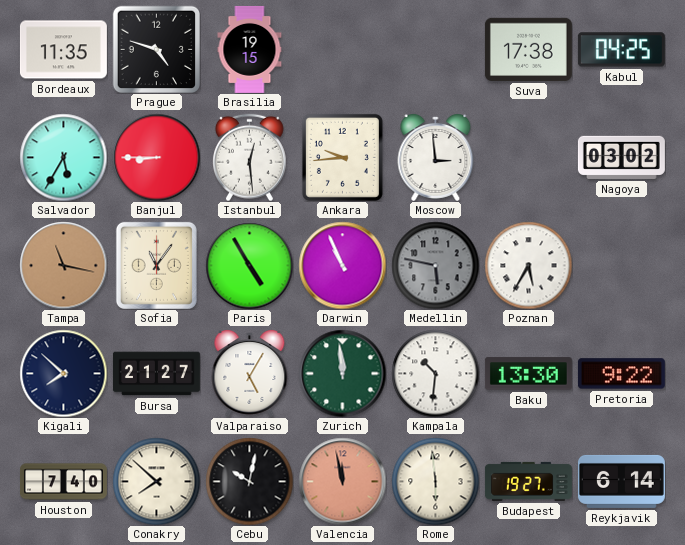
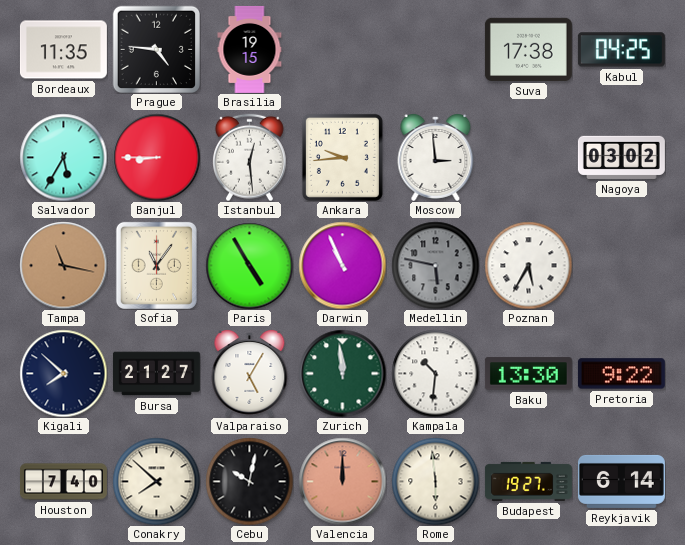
Prague: 4:48 -> 4:46
Valencia: 11:58 -> 12:00
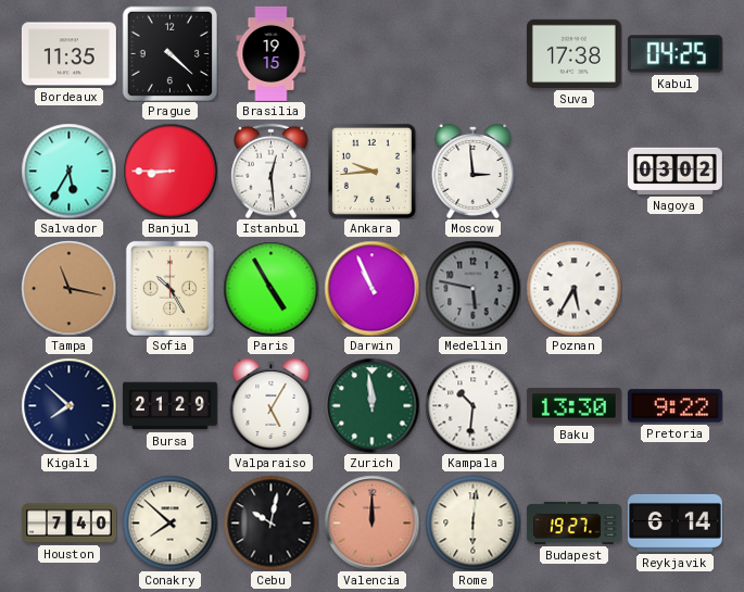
Prague: 4:46 -> 4:22
Sofia: 11:06 -> 10:25
Bursa: 21:27 -> 21:29
Rome: 5:59 -> 6:01
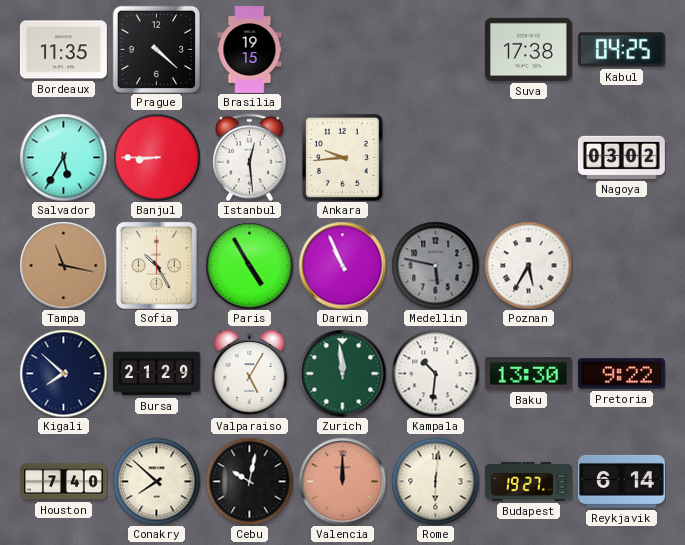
Moscow: 2:59 -> none
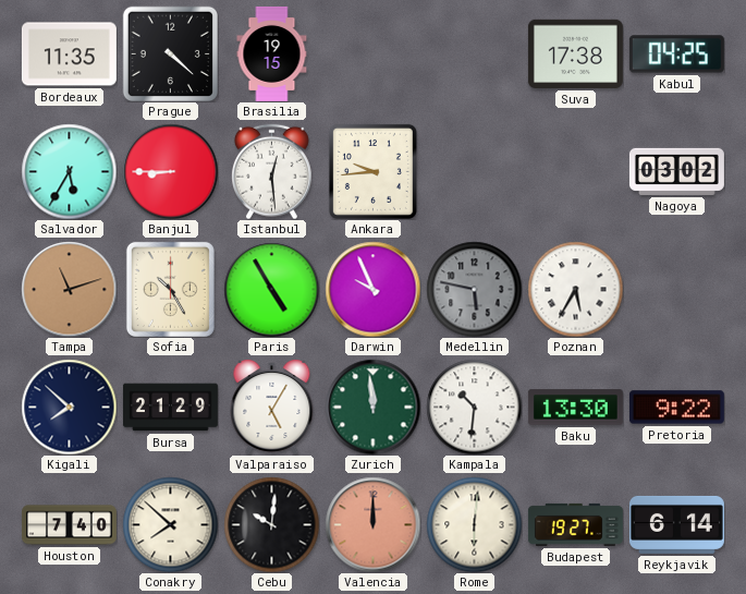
Tampa: 11:17 -> 11:12
Darwin: 10:56 -> 9:56
Cebu: 10:02 -> 10:01
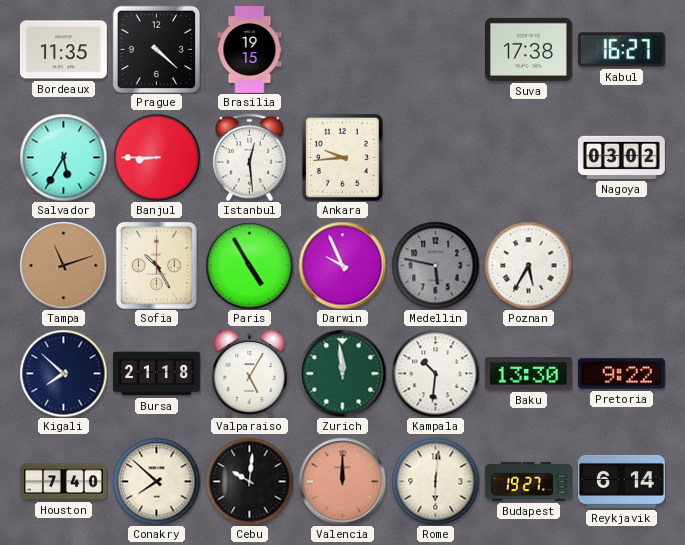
Kabul: 04:25 -> 16:27
Bursa: 21:29 -> 21:18
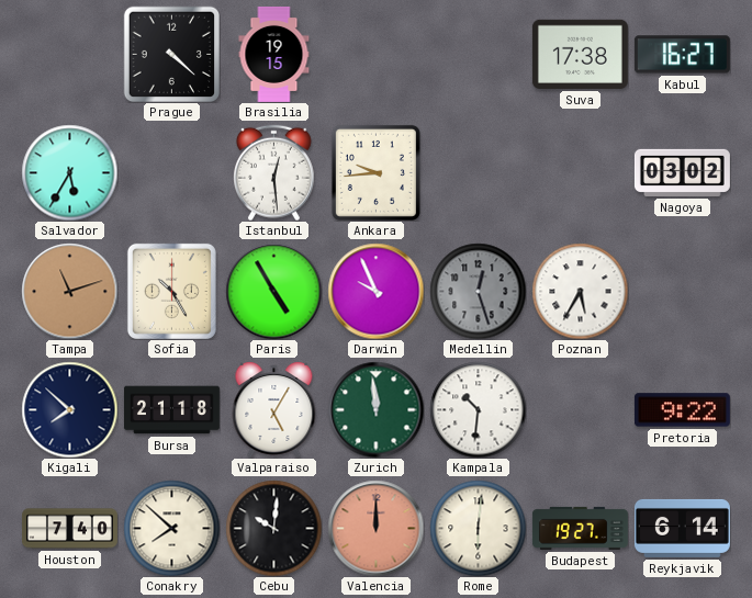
Bordeaux: 11:35 -> none
Banjul: 8:45 -> none
Medellin: 5:47 -> 12:27
Baku: 13:30 -> none
